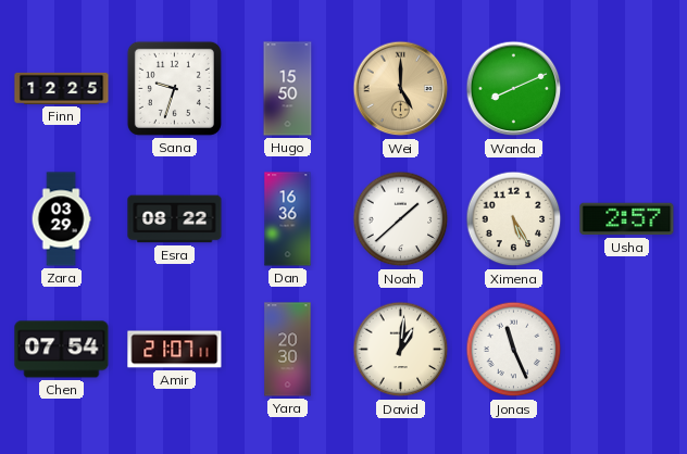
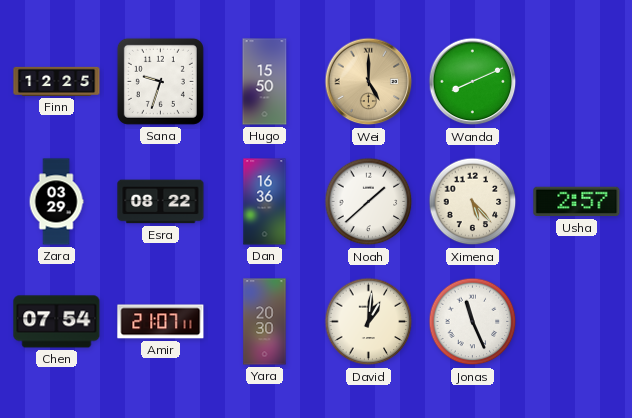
Ximena: 5:25 -> 5:23
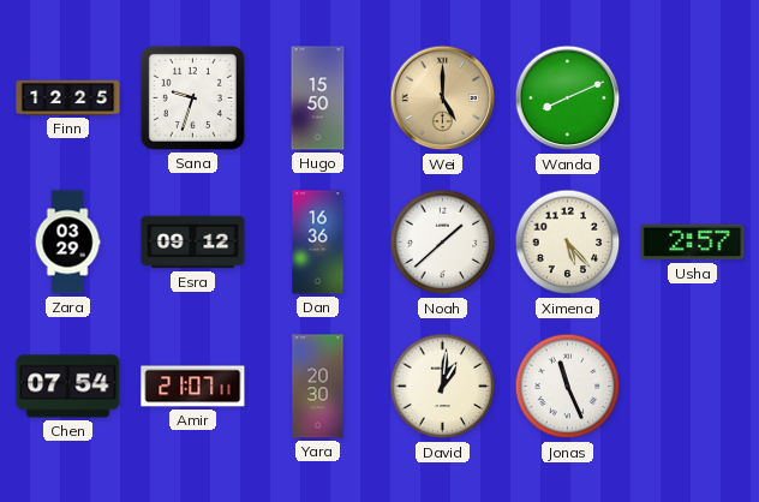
Esra: 08:22 -> 09:12
